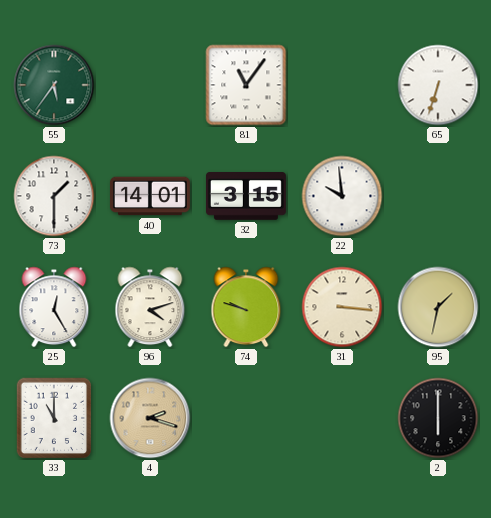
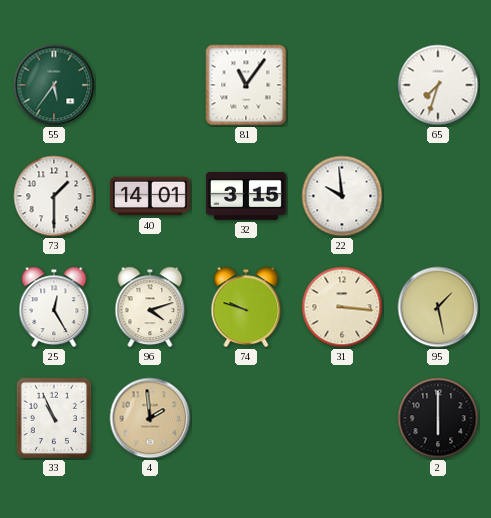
65: 6:33 -> 7:33
95: 1:32 -> 1:28
33: 11:00 -> 10:56
4: 2:18 -> 1:59
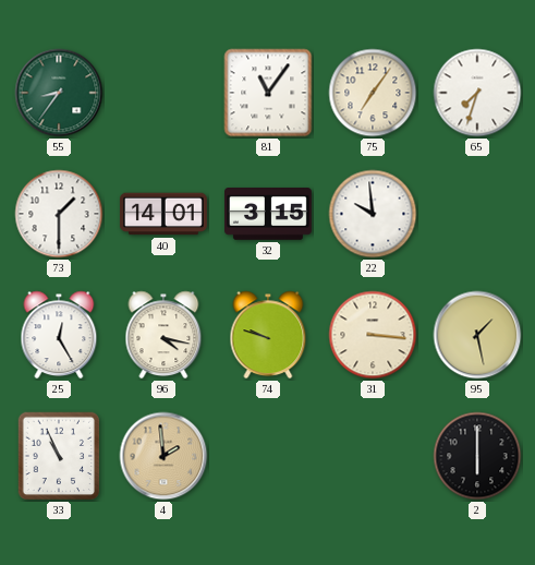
55: 5:36 -> 8:36
75: none -> 7:06
96: 4:12 -> 4:17
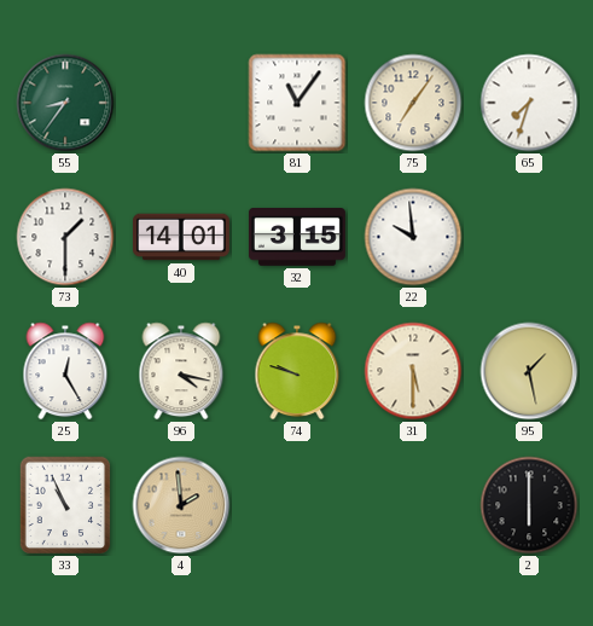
31: 3:16 -> 5:30
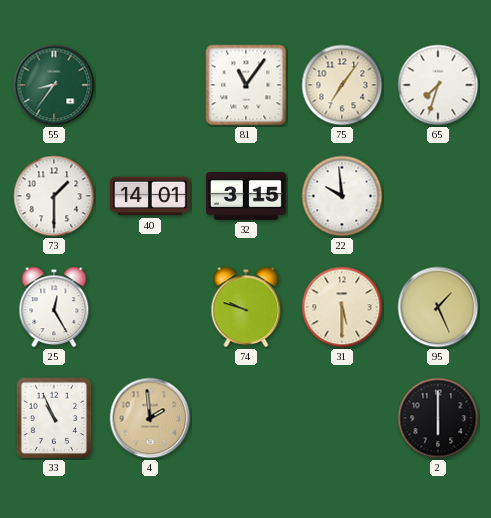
96: 4:17 -> none
95: 1:28 -> 1:26
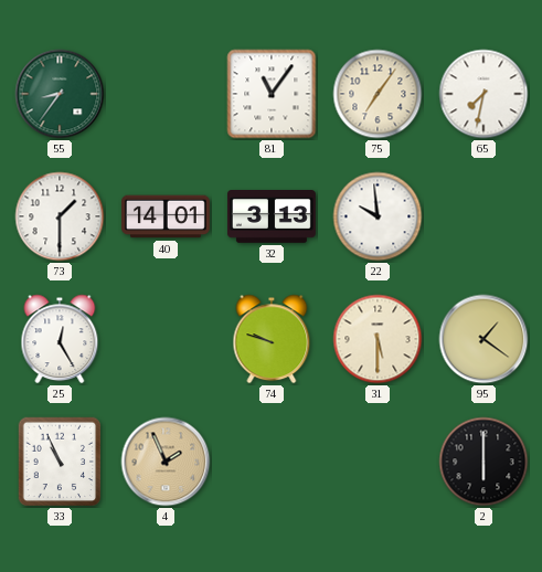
65: 7:33 -> 7:32
32: 3:15 -> 3:13
95: 1:26 -> 1:21
4: 1:59 -> 1:56
